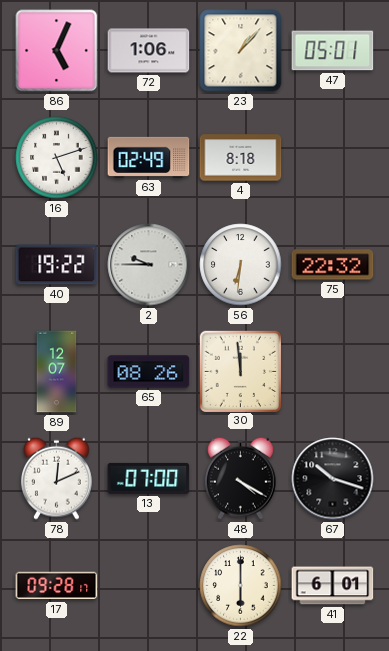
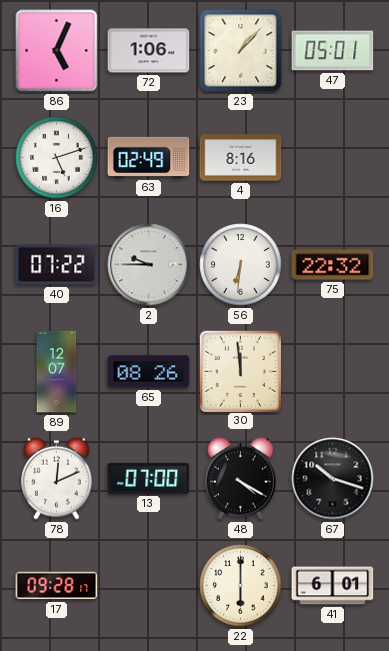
4: 8:18 -> 8:16
40: 19:22 -> 07:22
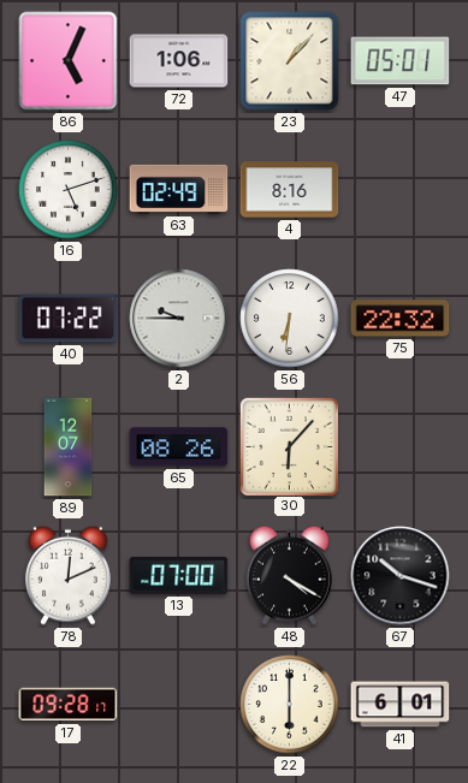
30: 11:59 -> 6:07
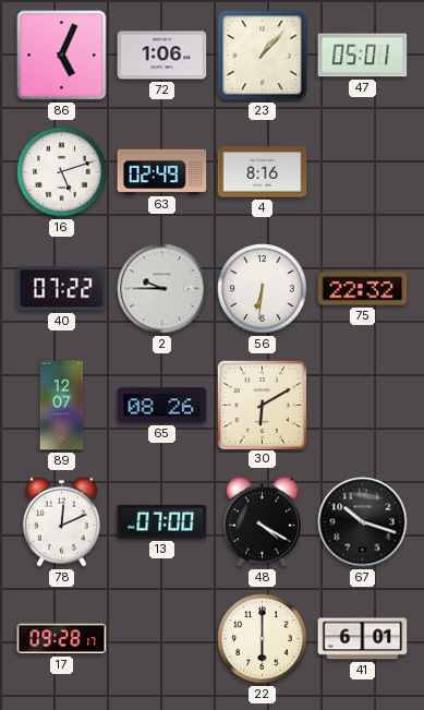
30: 6:07 -> 6:10
